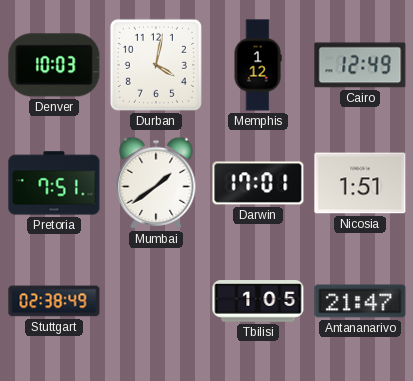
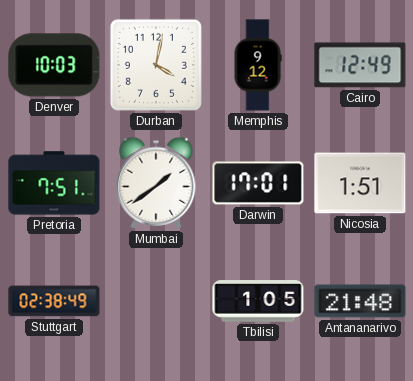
Memphis: 1:12 -> 9:12
Antananarivo: 21:47 -> 21:48
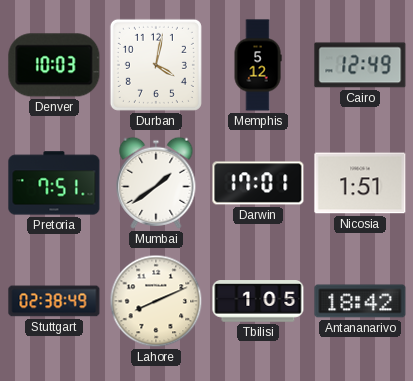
Memphis: 9:12 -> 5:12
Lahore: none -> 8:11
Antananarivo: 21:48 -> 18:42
